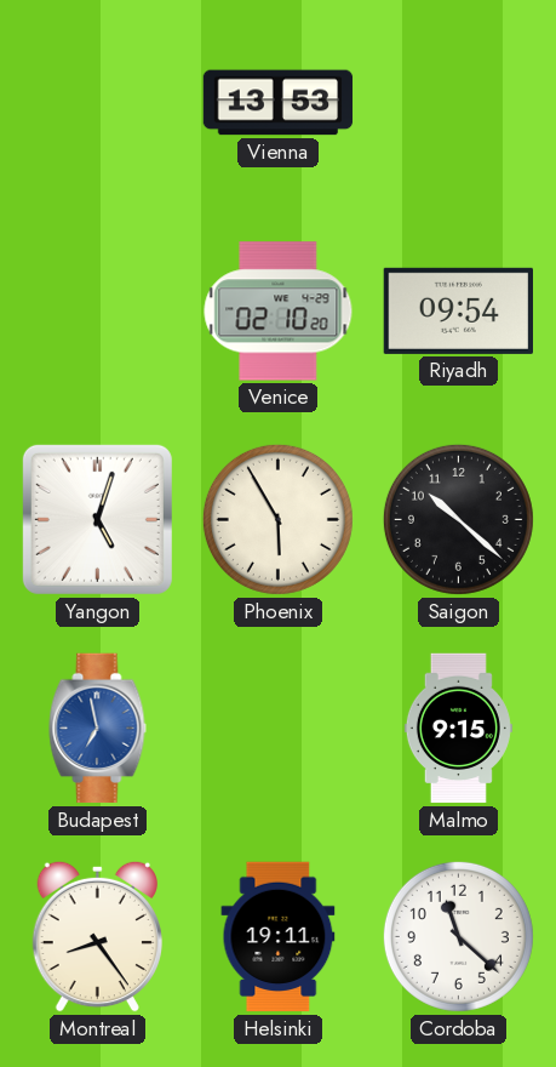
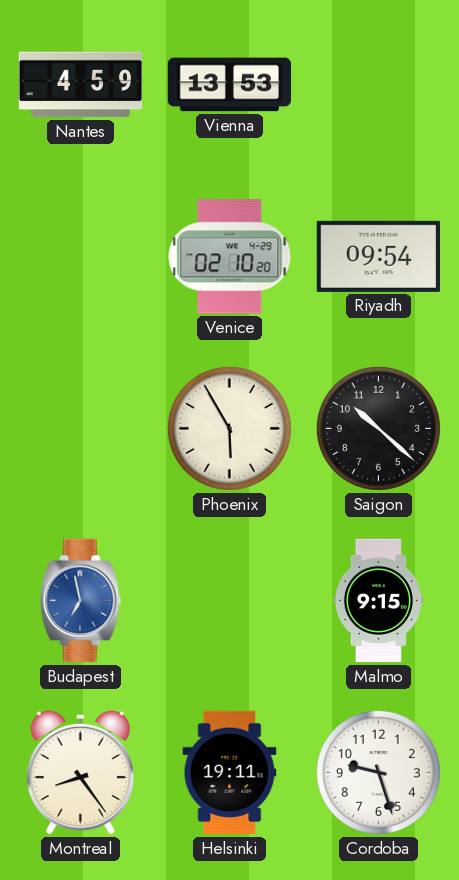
Nantes: none -> 4:59
Yangon: 5:03 -> none
Cordoba: 11:22 -> 9:27
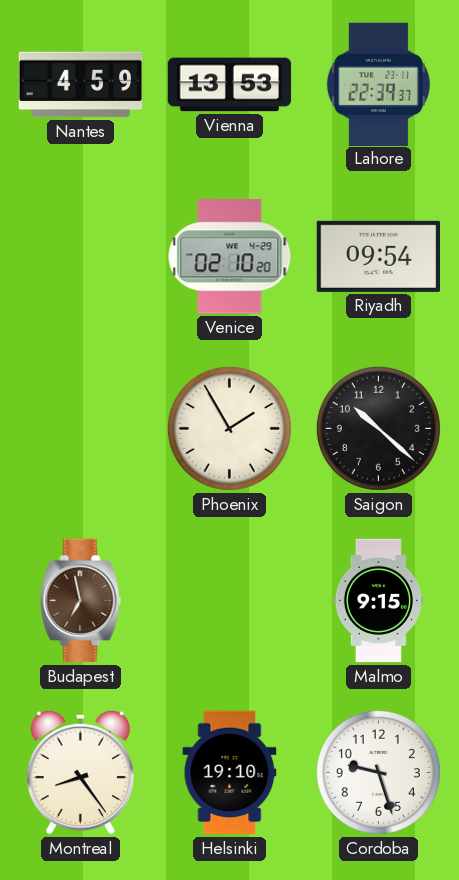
Lahore: none -> 22:39
Phoenix: 5:55 -> 1:55
Budapest dial: blue -> brown
Helsinki: 19:11 -> 19:10
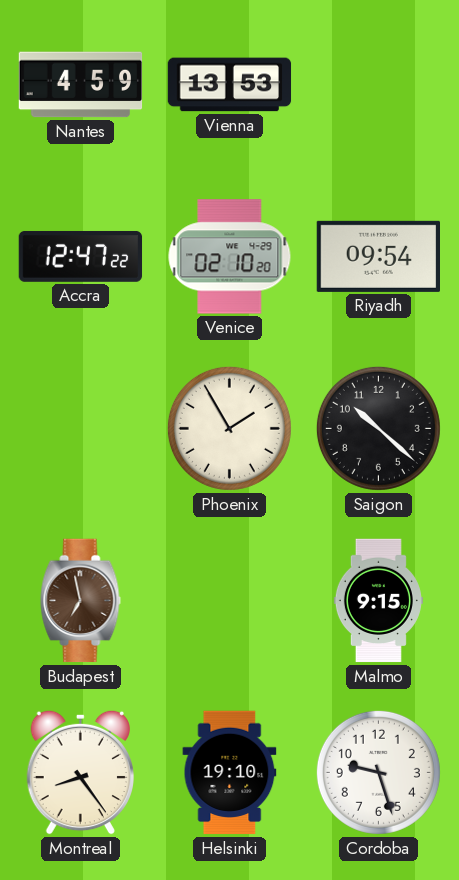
Lahore: 22:39 -> none
Accra: none -> 12:47
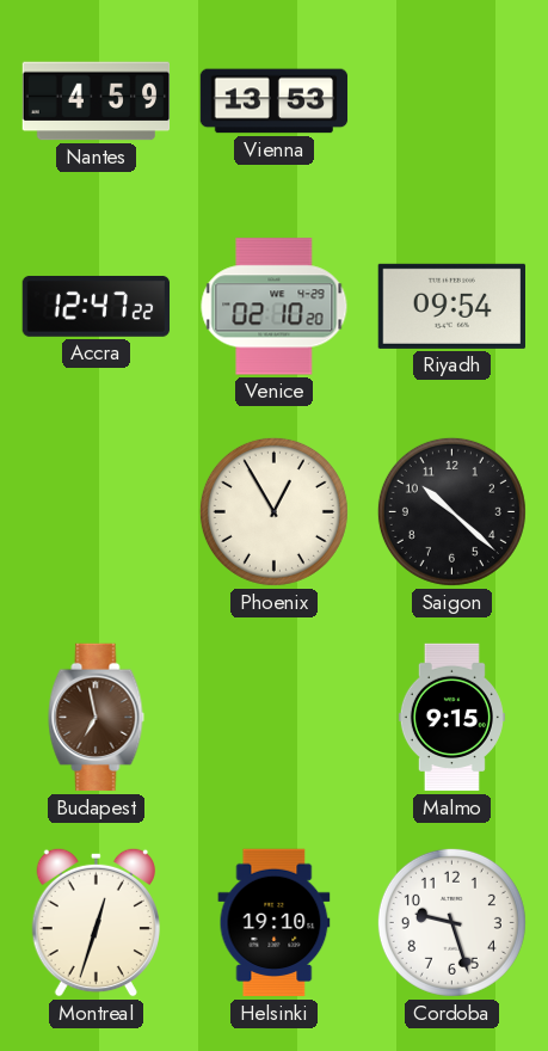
Phoenix: 1:55 -> 12:55
Montreal: 8:24 -> 12:33
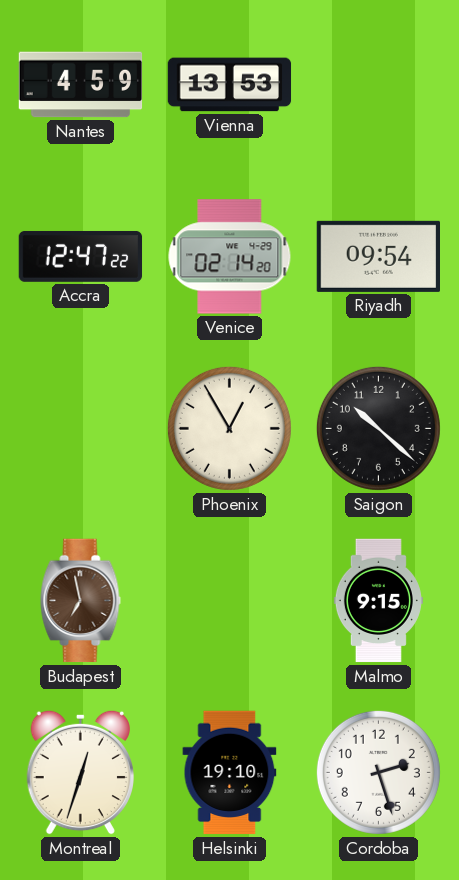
Venice: 02:10 -> 02:14
Cordoba: 9:27 -> 2:27
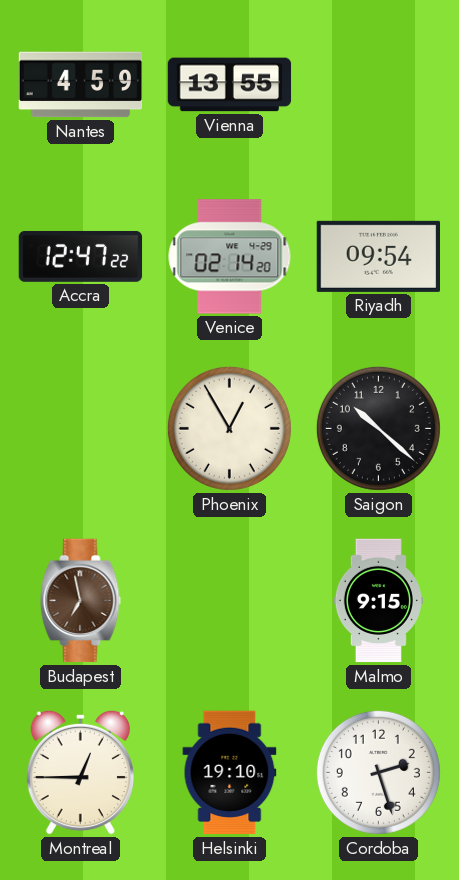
Vienna: 13:53 -> 13:55
Montreal: 12:33 -> 12:45
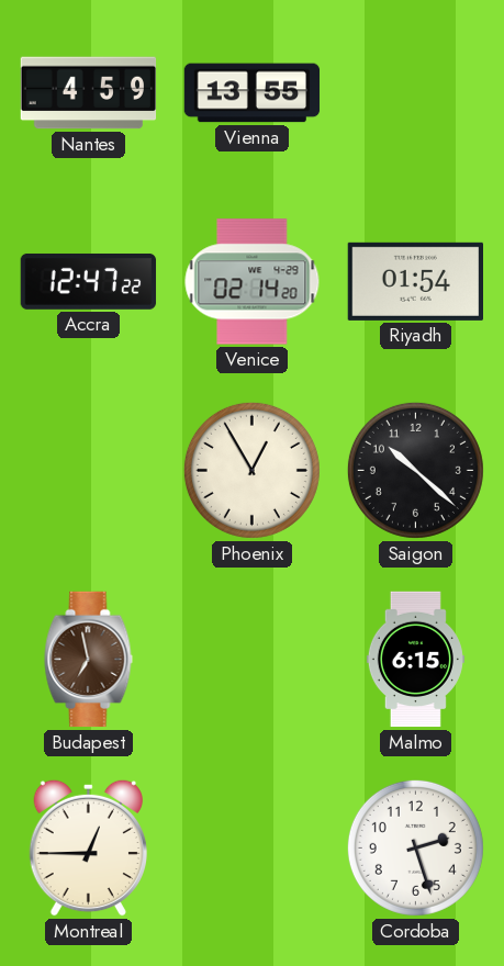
Riyadh: 09:54 -> 01:54
Malmo: 9:15 -> 6:15
Helsinki: 19:10 -> none
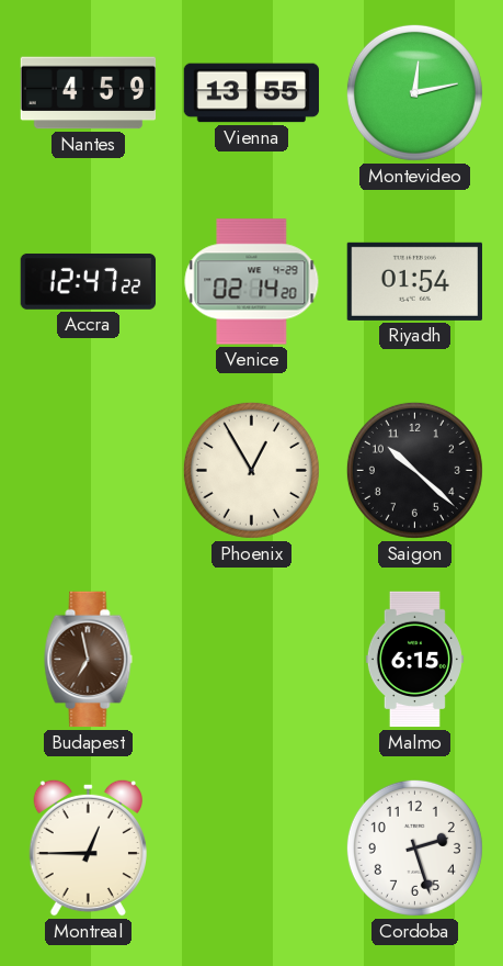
Montevideo: none -> 12:13
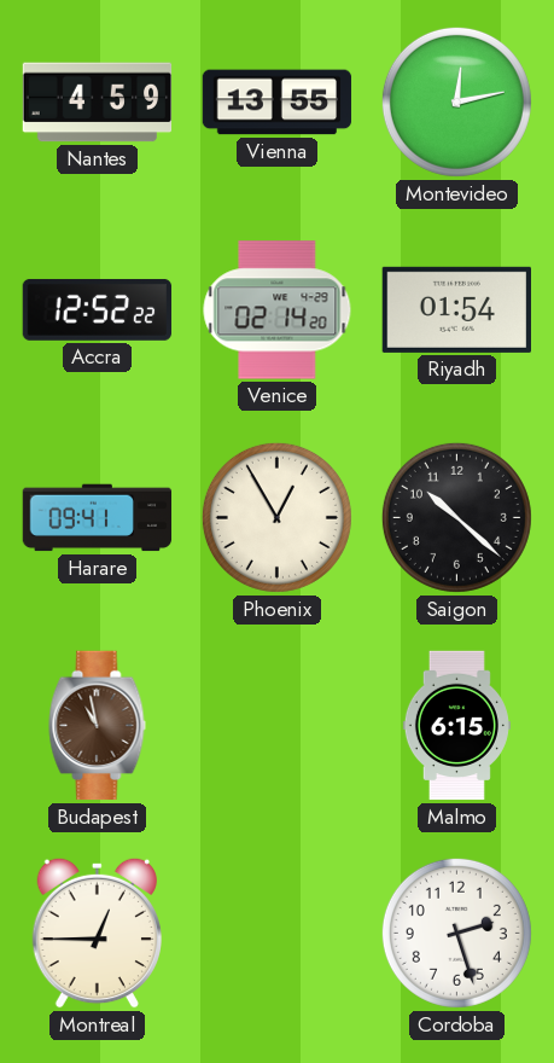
Accra: 12:47 -> 12:52
Harare: none -> 09:41
Budapest: 6:58 -> 10:58
